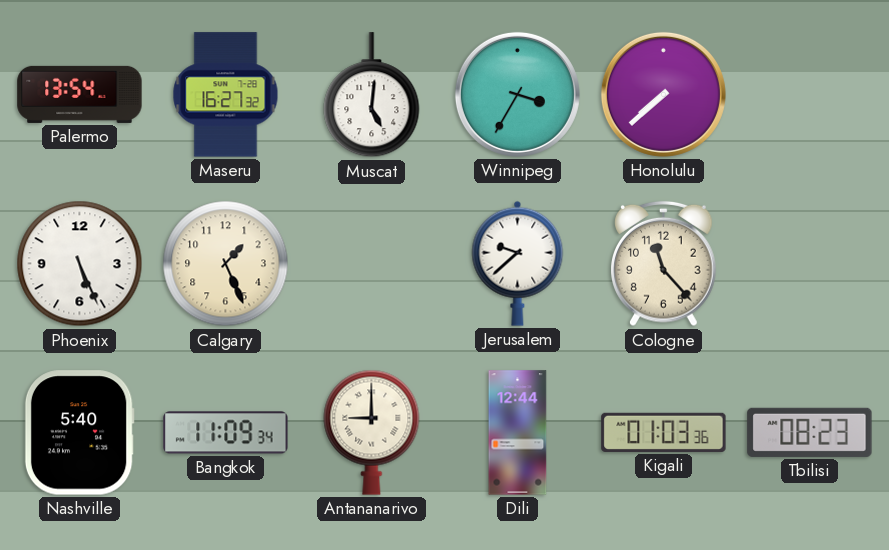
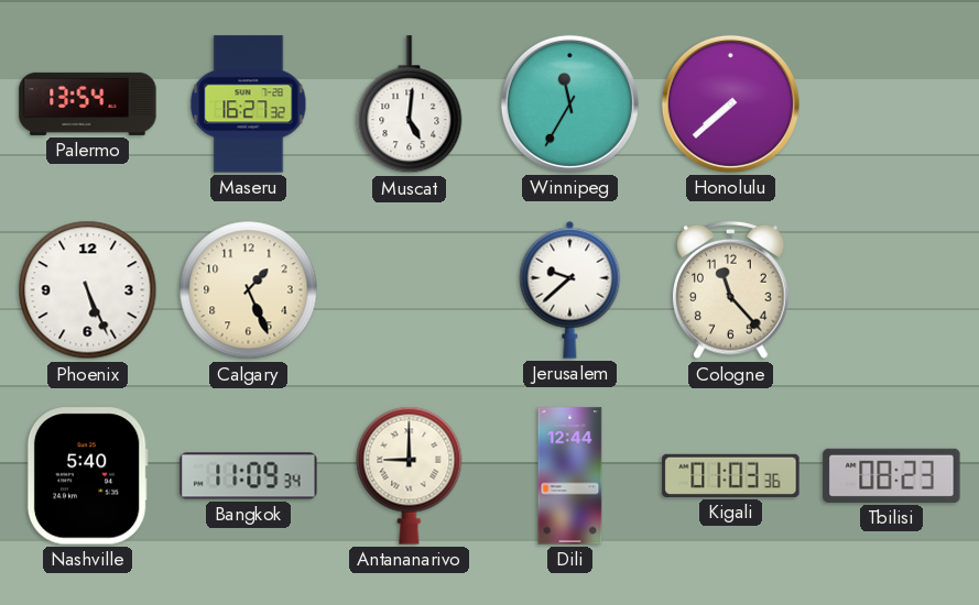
Winnipeg: 3:35 -> 11:35
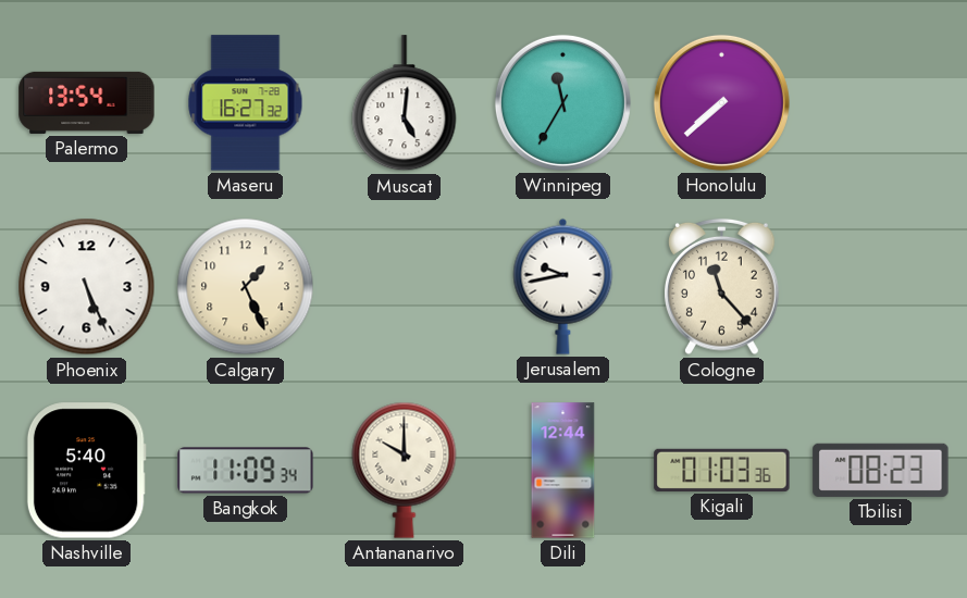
Jerusalem: 9:38 -> 9:43
Antananarivo: 9:00 -> 10:00
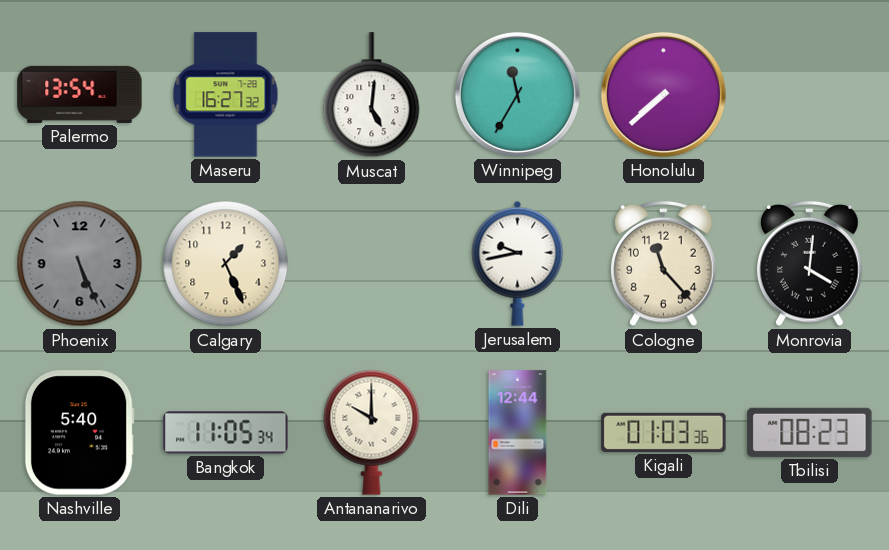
Phoenix dial: white -> grey
Monrovia: none -> 4:01
Bangkok: 11:09 -> 11:05
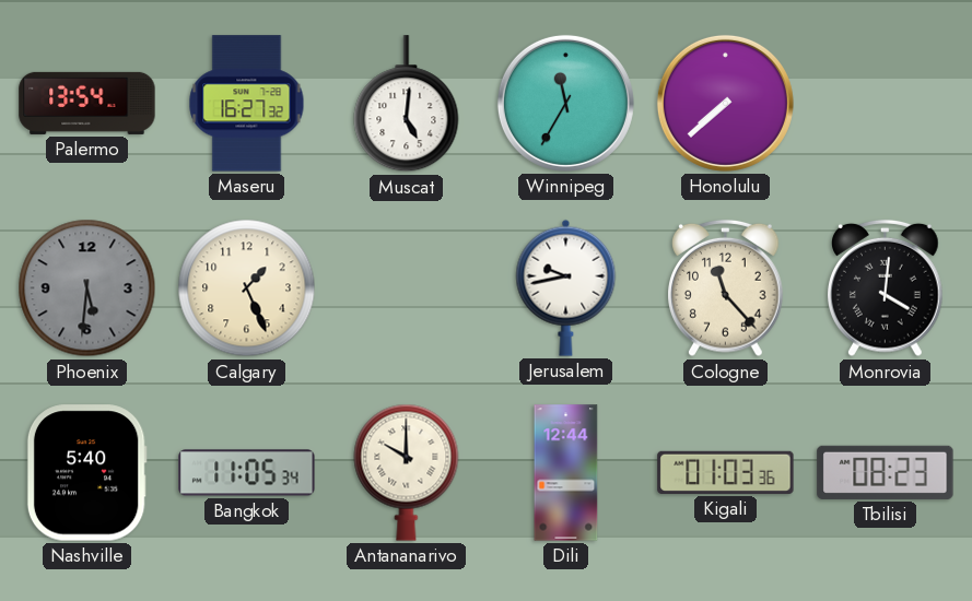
Phoenix: 5:26 -> 5:31
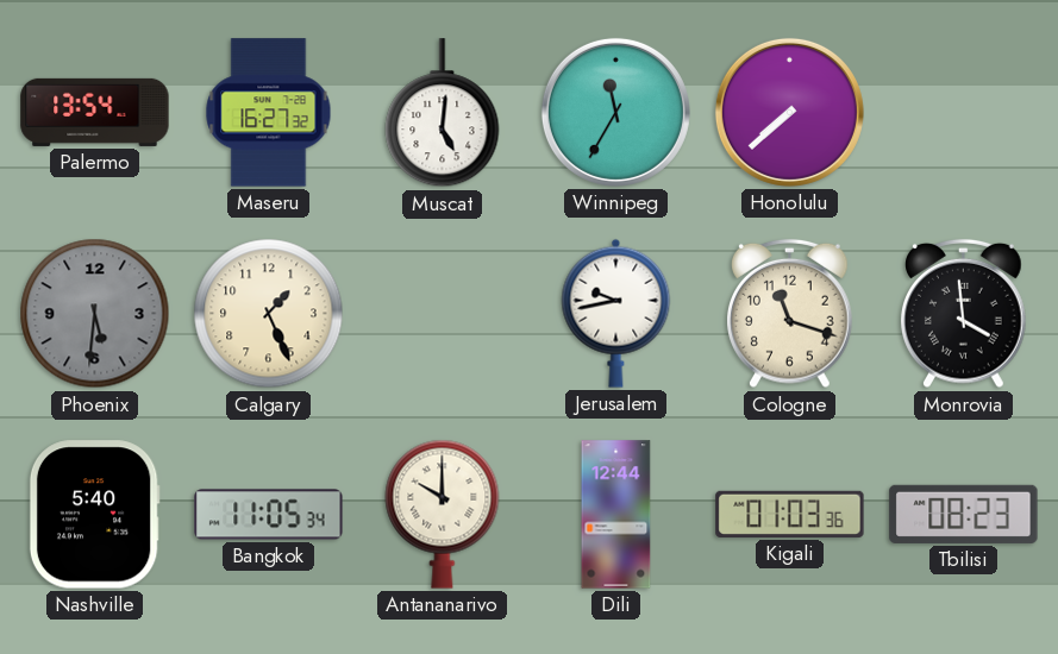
Cologne: 11:23 -> 11:18
Monrovia: 4:01 -> 3:59
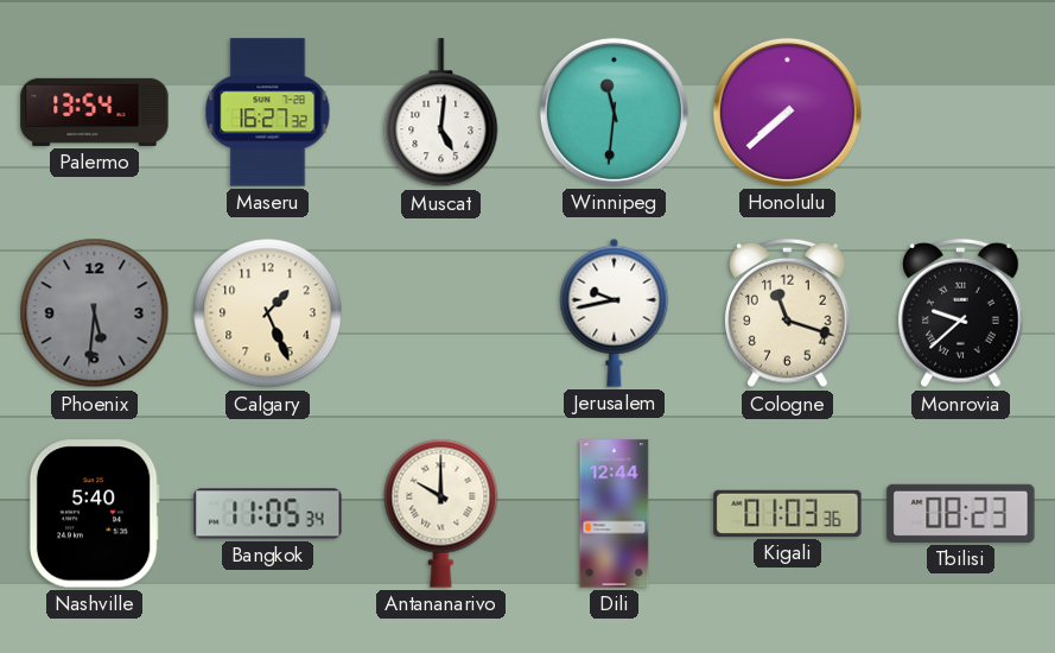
Winnipeg: 11:35 -> 11:31
Monrovia: 3:59 -> 9:38
